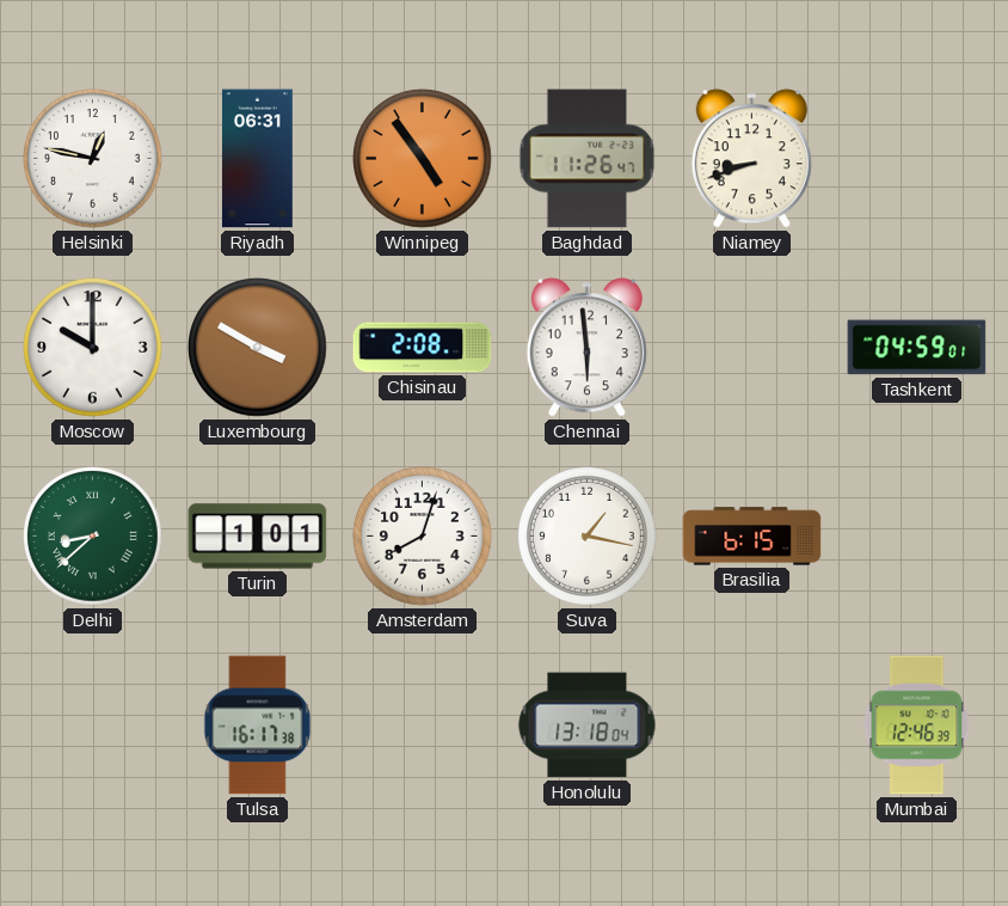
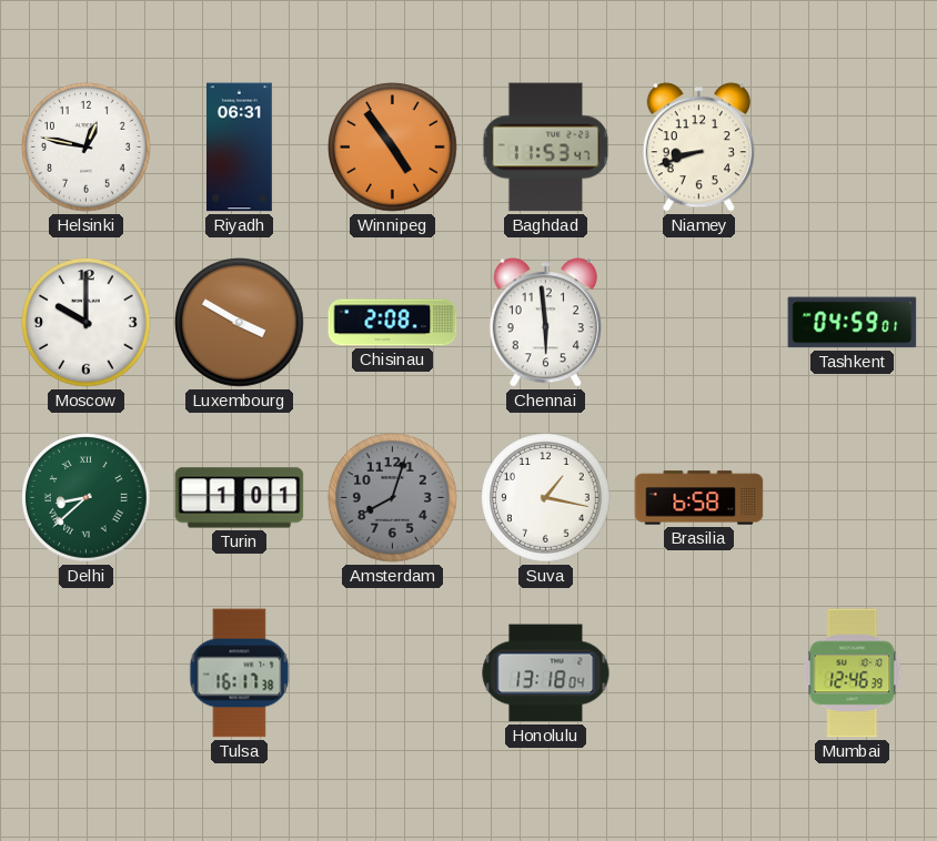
Baghdad: 11:26 -> 11:53
Amsterdam dial: white -> grey
Brasilia: 6:15 -> 6:58
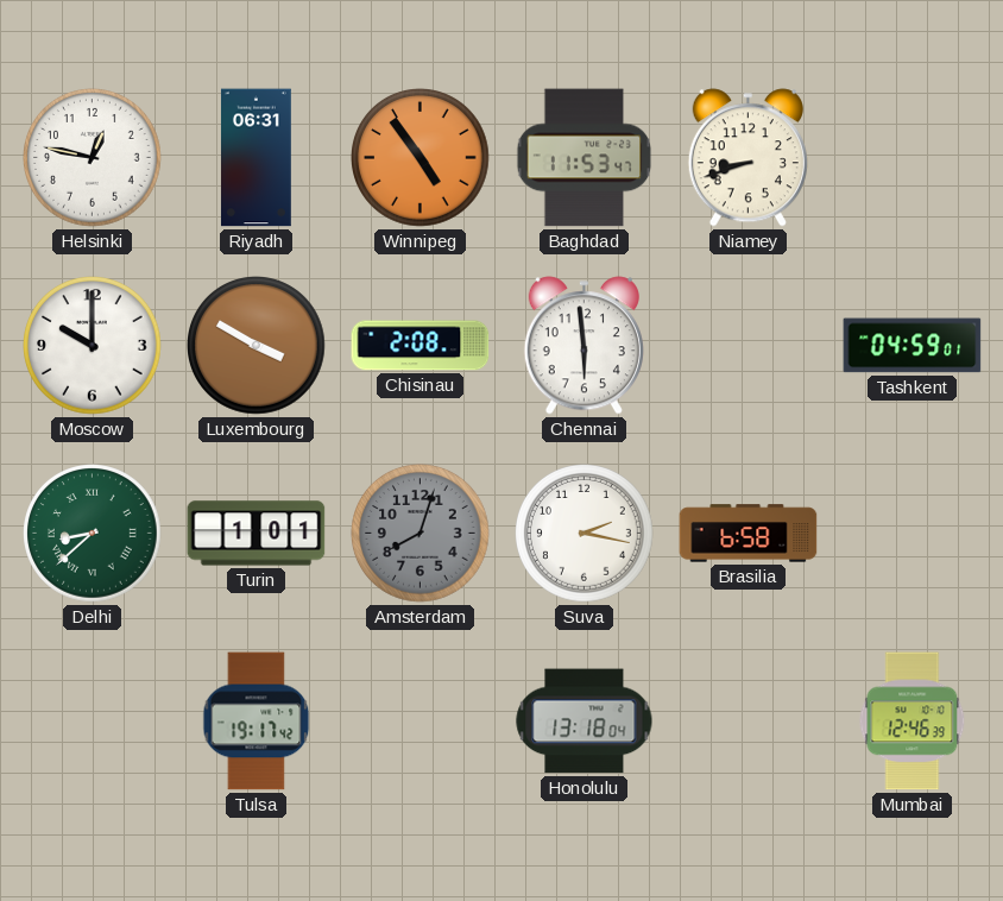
Suva: 1:17 -> 2:17
Tulsa: 16:17 -> 19:17
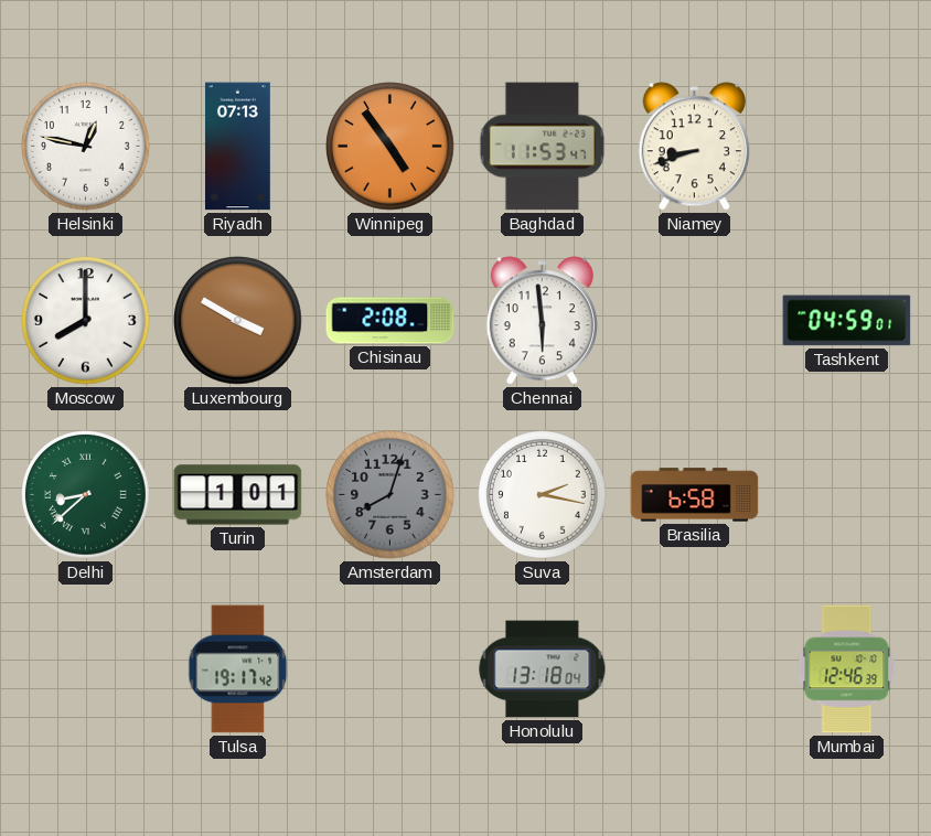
Riyadh: 06:31 -> 07:13
Moscow: 10:00 -> 8:00
